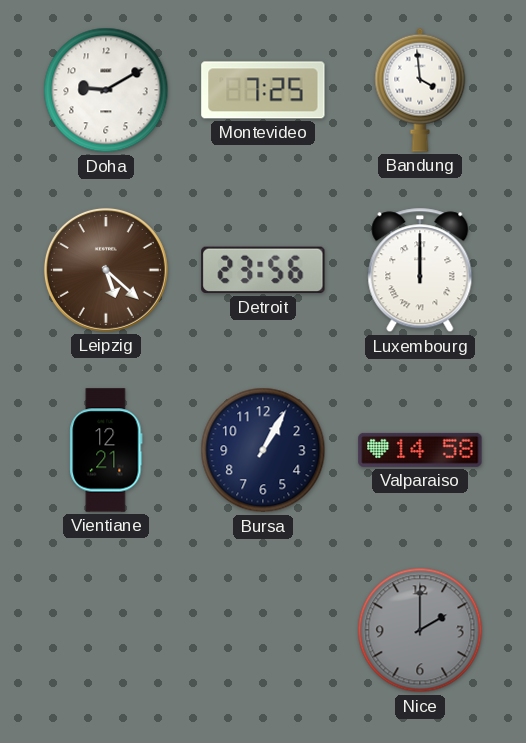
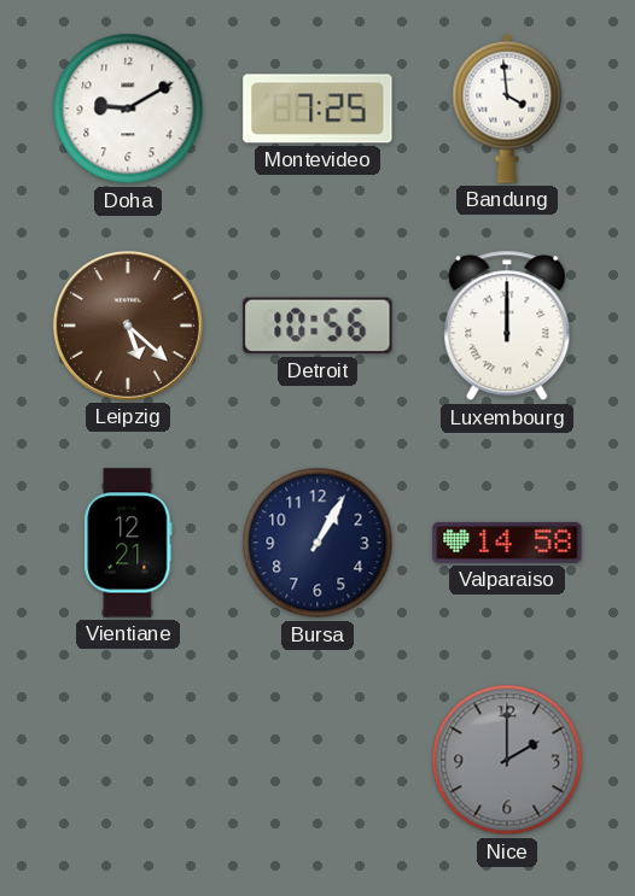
Detroit: 23:56 -> 10:56
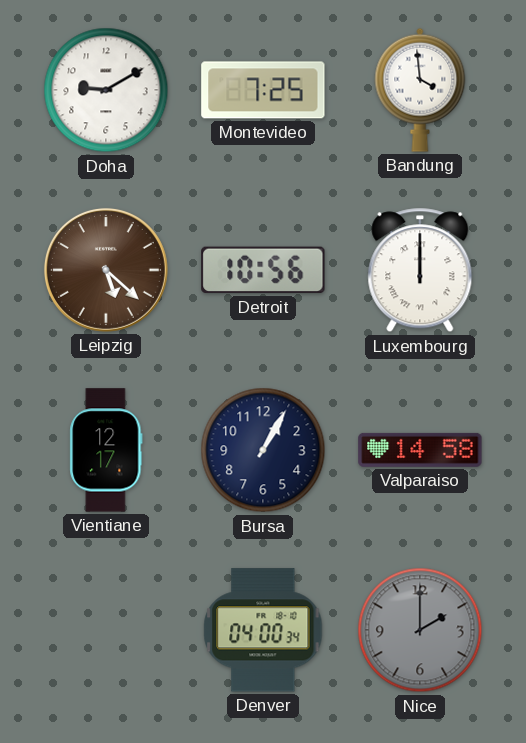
Vientiane: 12:21 -> 12:17
Denver: none -> 04:00
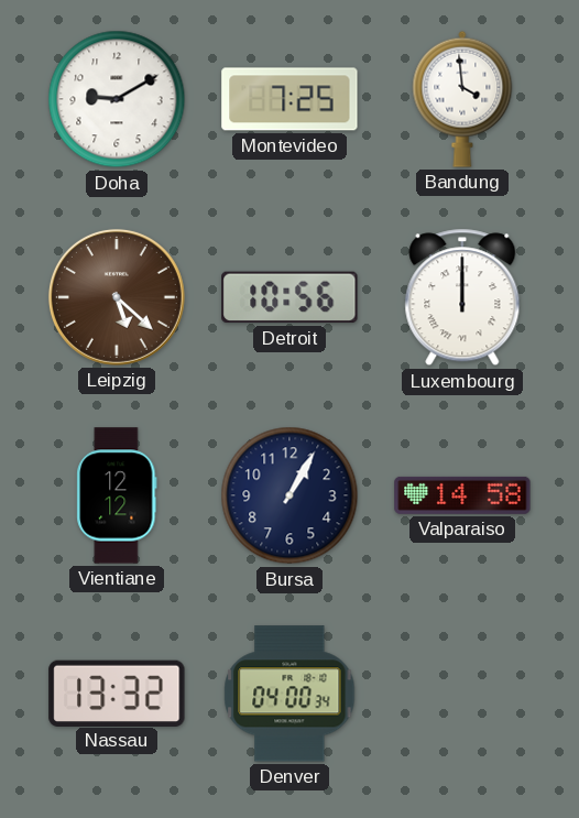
Vientiane: 12:17 -> 12:12
Nassau: none -> 13:32
Nice: 2:00 -> none
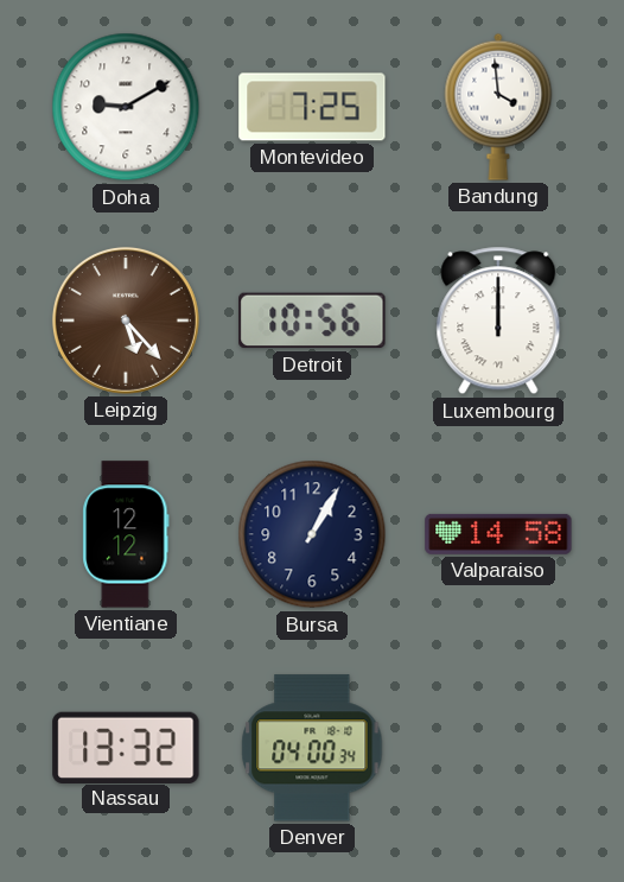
Leipzig: 5:22 -> 5:23
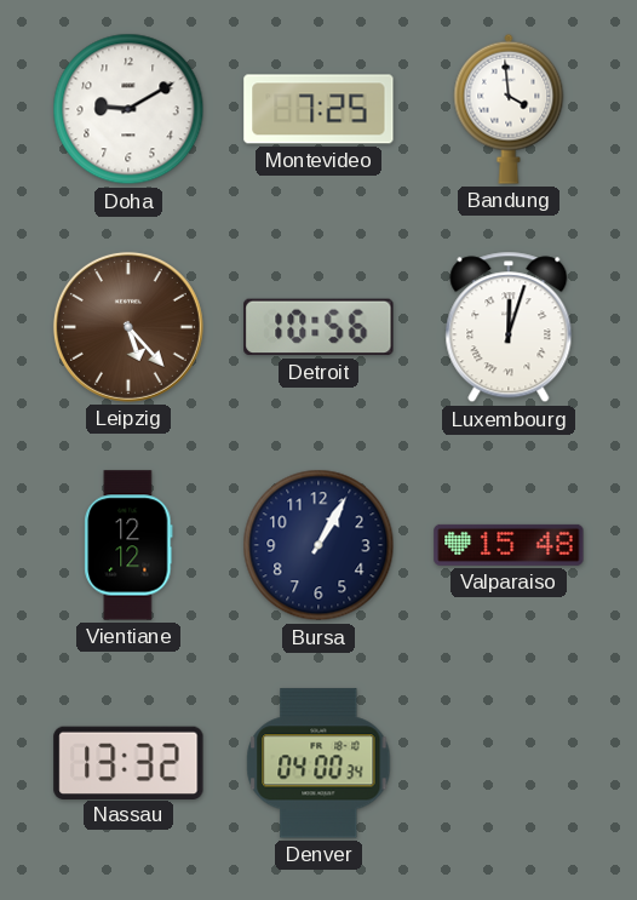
Luxembourg: 12:00 -> 12:03
Valparaiso: 14:58 -> 15:48
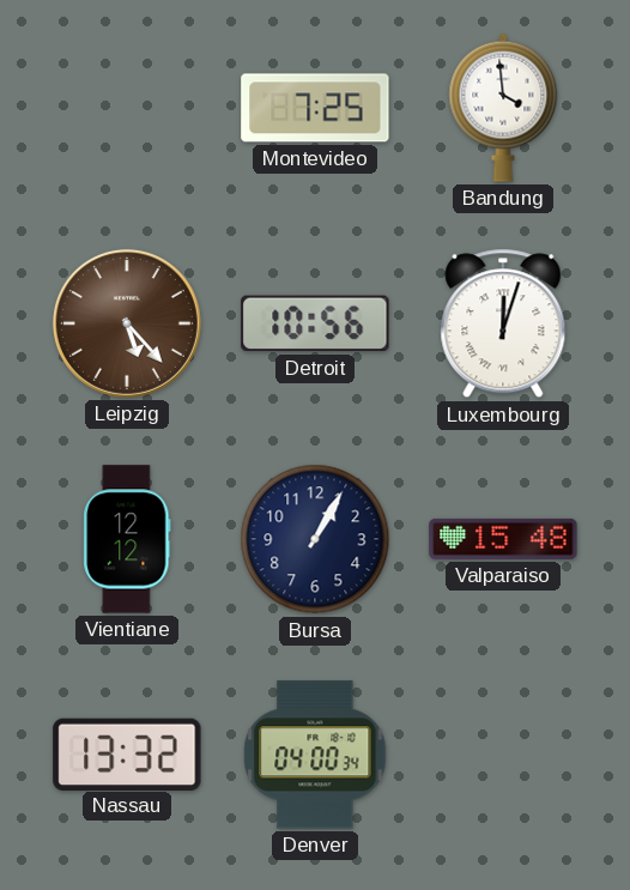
Doha: 9:10 -> none
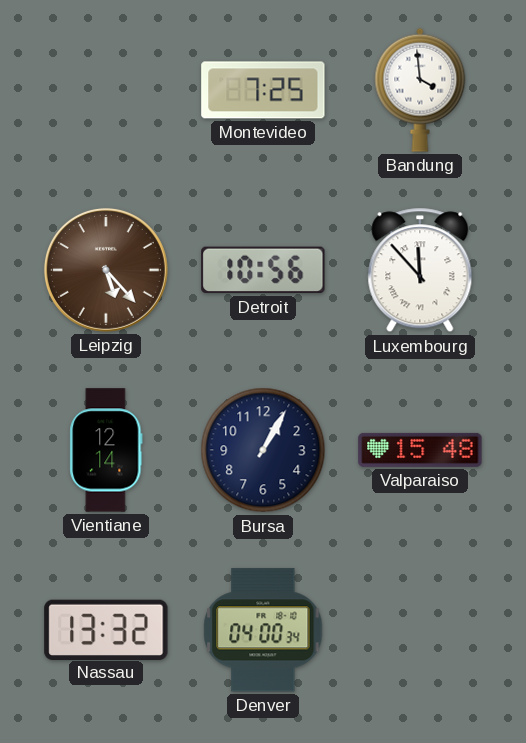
Luxembourg: 12:03 -> 11:53
Vientiane: 12:12 -> 12:14
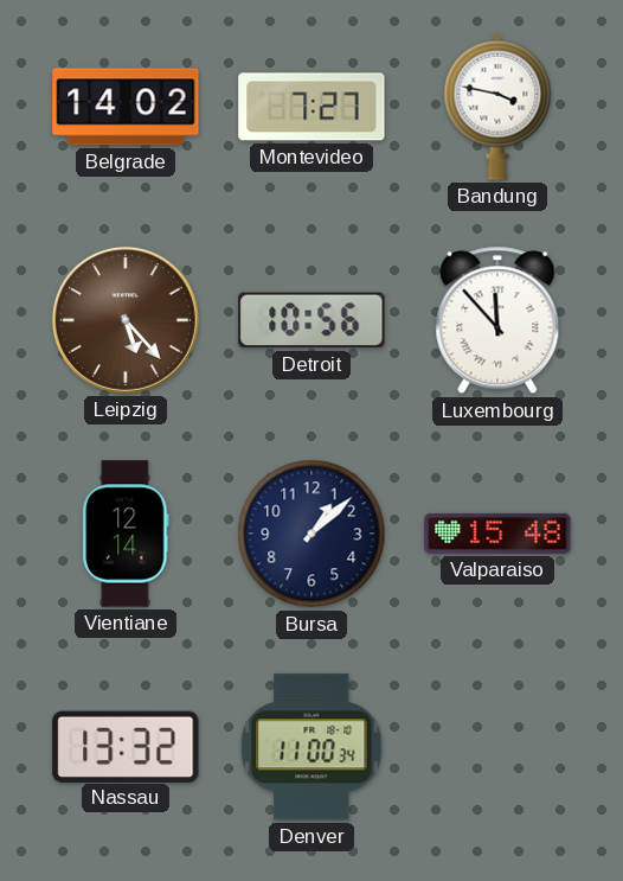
Belgrade: none -> 14:02
Montevideo: 7:25 -> 7:27
Bandung: 3:59 -> 3:47
Bursa: 1:05 -> 1:08
Denver: 04:00 -> 11:00
